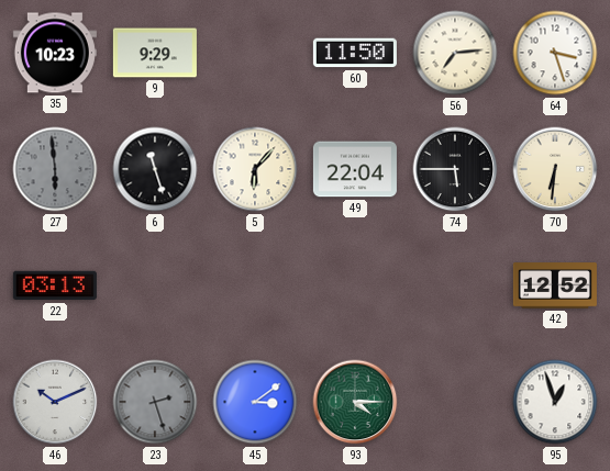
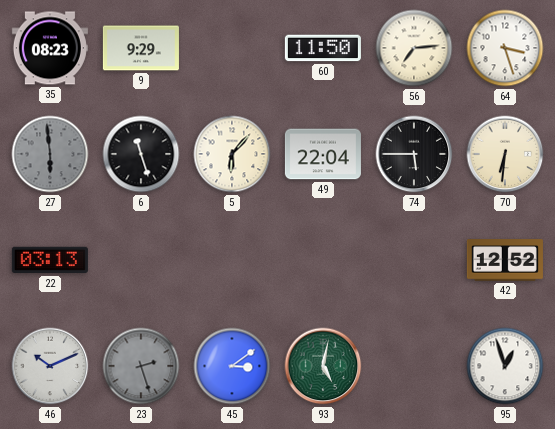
35: 10:23 -> 08:23
93: 4:15 -> 5:02
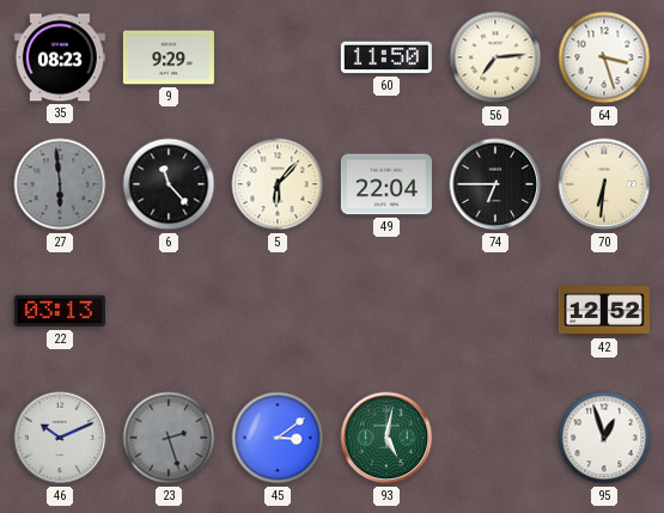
6: 11:27 -> 11:23
74: 5:45 -> 6:45
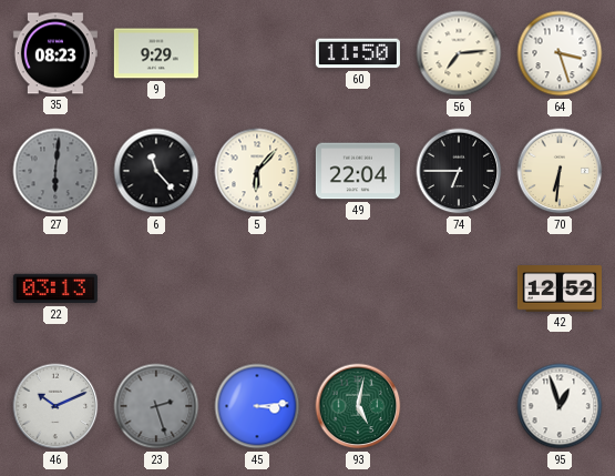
27: 5:59 -> 6:01
45: 3:09 -> 3:14
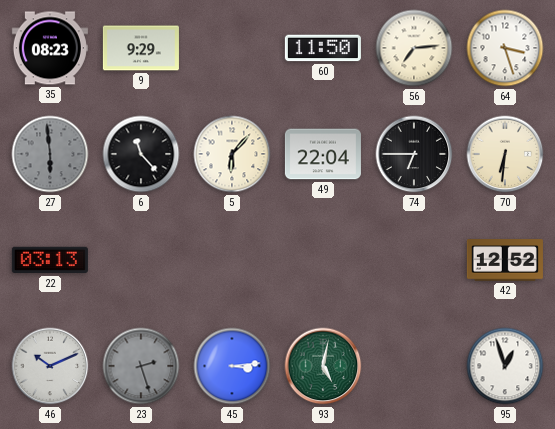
27: 6:01 -> 5:59
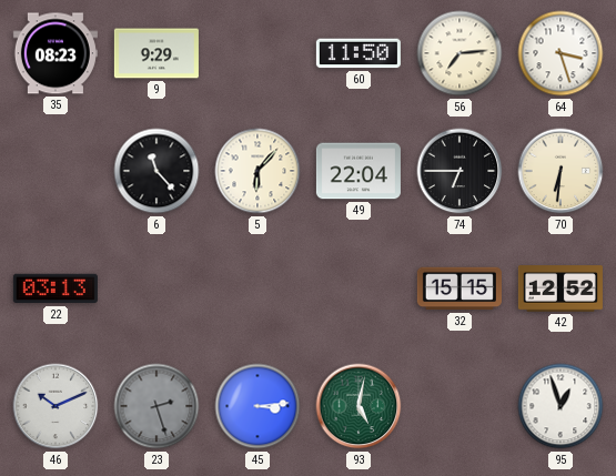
27: 5:59 -> none
32: none -> 15:15
